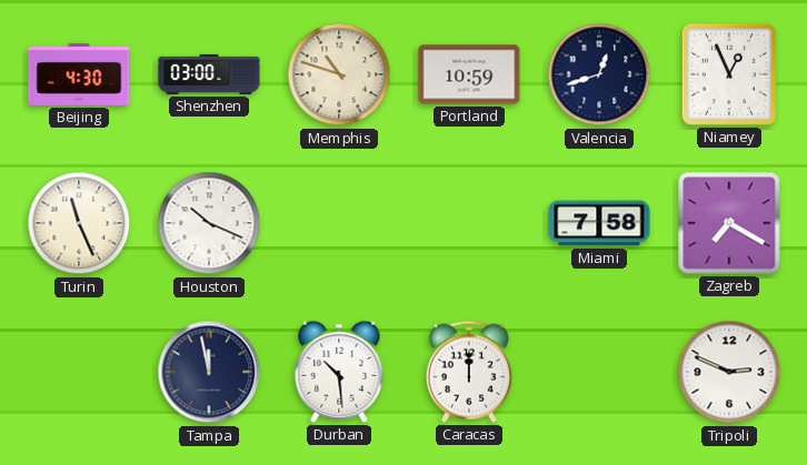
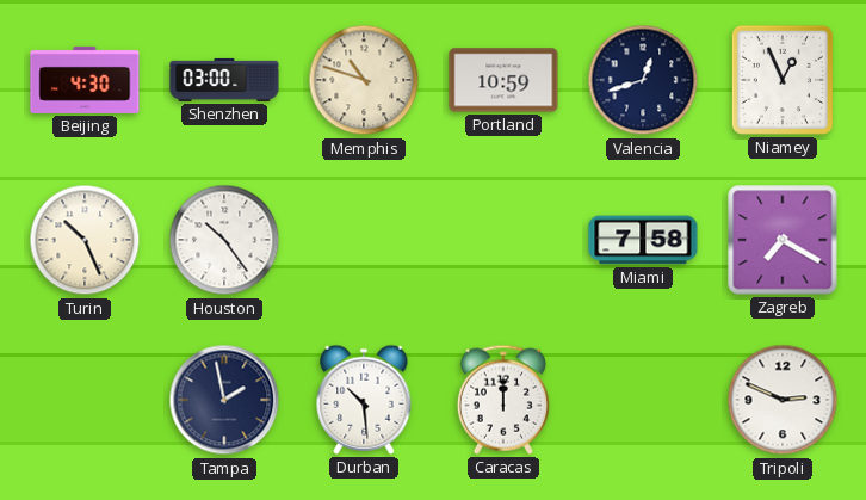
Turin: 11:26 -> 10:26
Houston: 10:19 -> 10:24
Tampa: 11:58 -> 1:58
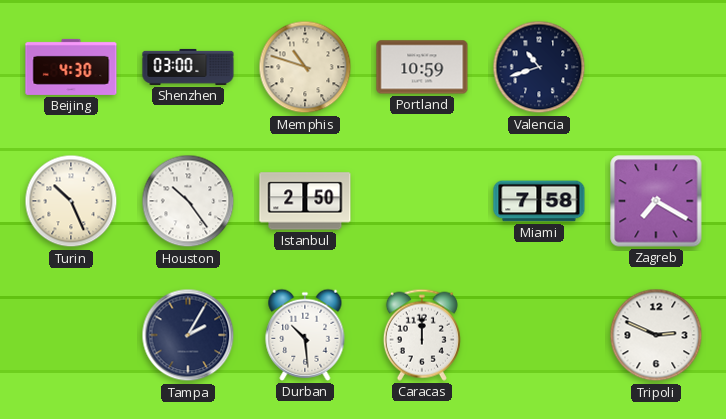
Valencia: 12:42 -> 10:42
Niamey: 12:56 -> none
Istanbul: none -> 2:50
Tampa: 1:58 -> 2:05
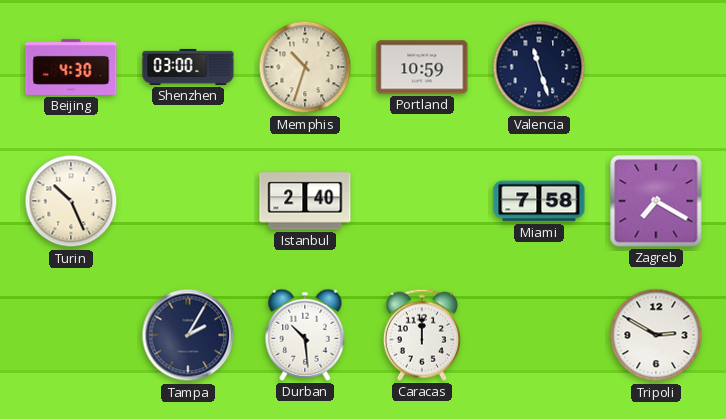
Memphis: 10:48 -> 10:33
Valencia: 10:42 -> 11:27
Houston: 10:24 -> none
Istanbul: 2:50 -> 2:40
Tripoli: 2:49 -> 2:50
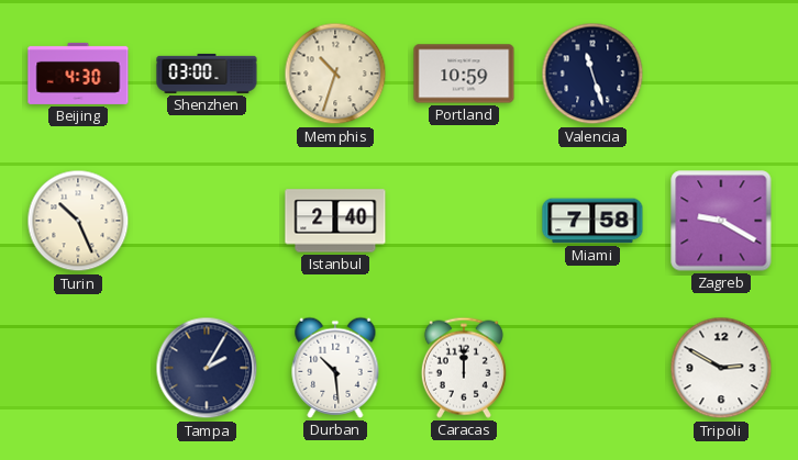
Zagreb: 7:20 -> 9:20
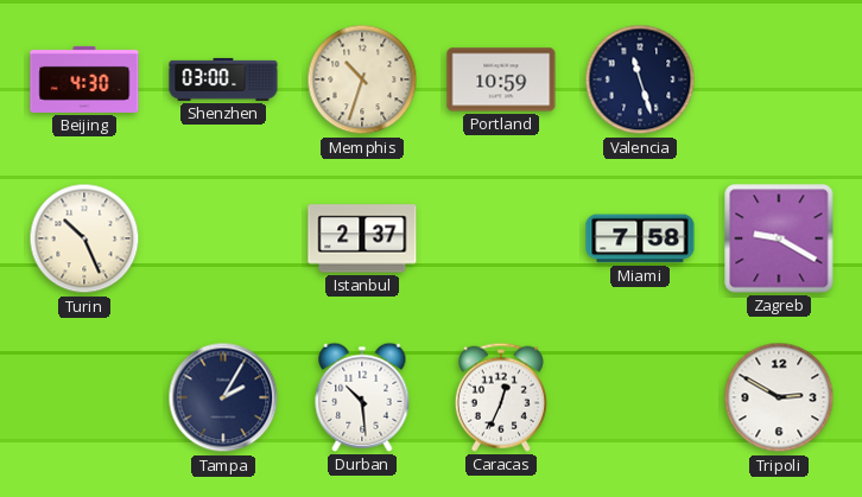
Istanbul: 2:40 -> 2:37
Caracas: 12:00 -> 12:34
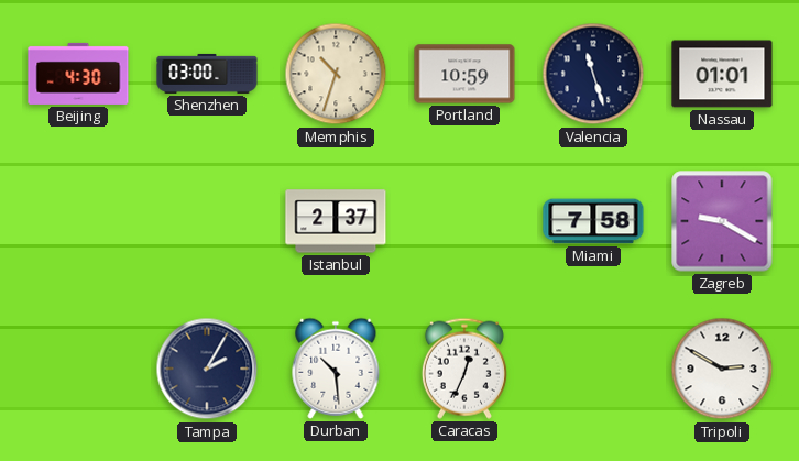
Nassau: none -> 01:01
Turin: 10:26 -> none
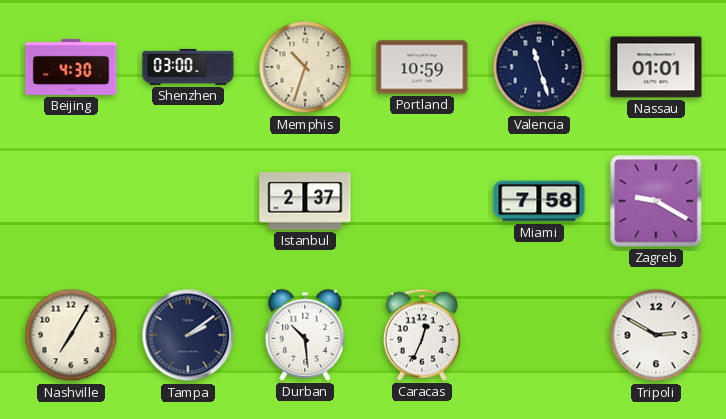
Nashville: none -> 7:05
Tampa: 2:05 -> 2:09
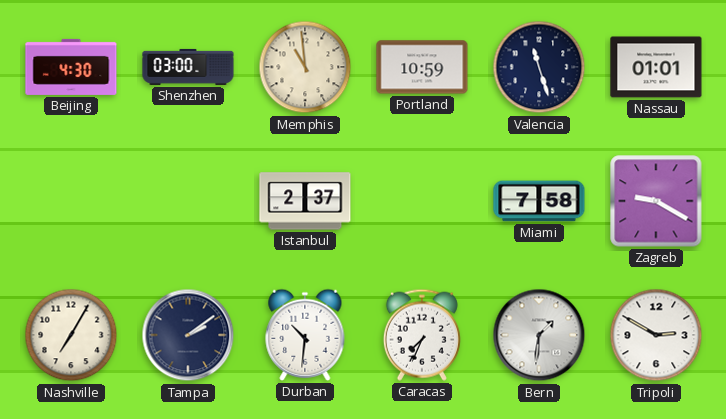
Memphis: 10:33 -> 10:59
Durban: 10:29 -> 10:31
Caracas: 12:34 -> 7:34
Bern: none -> 1:31
